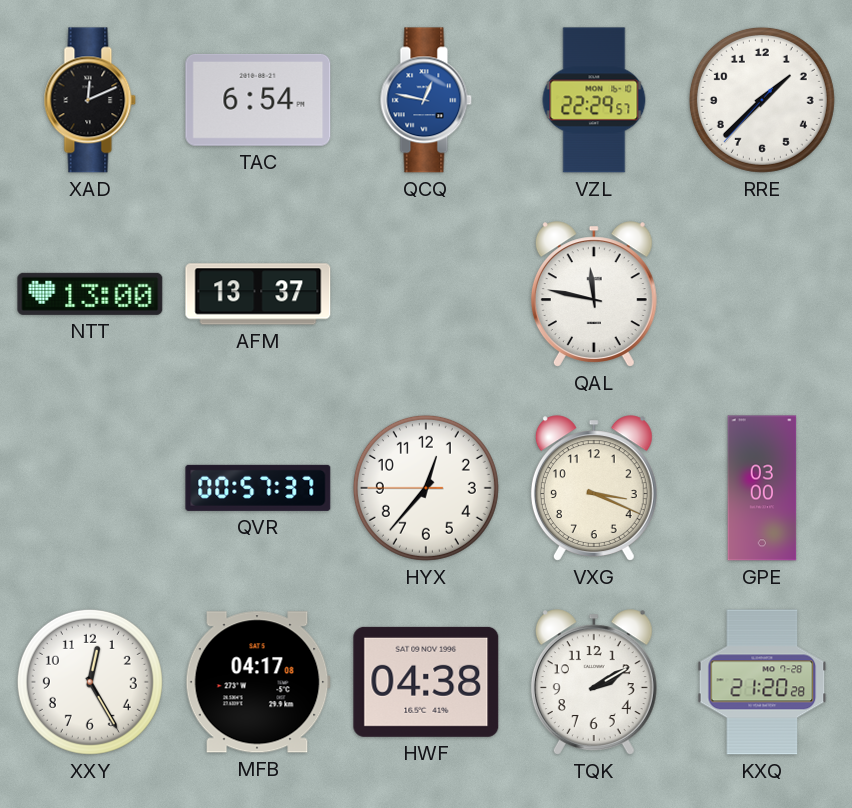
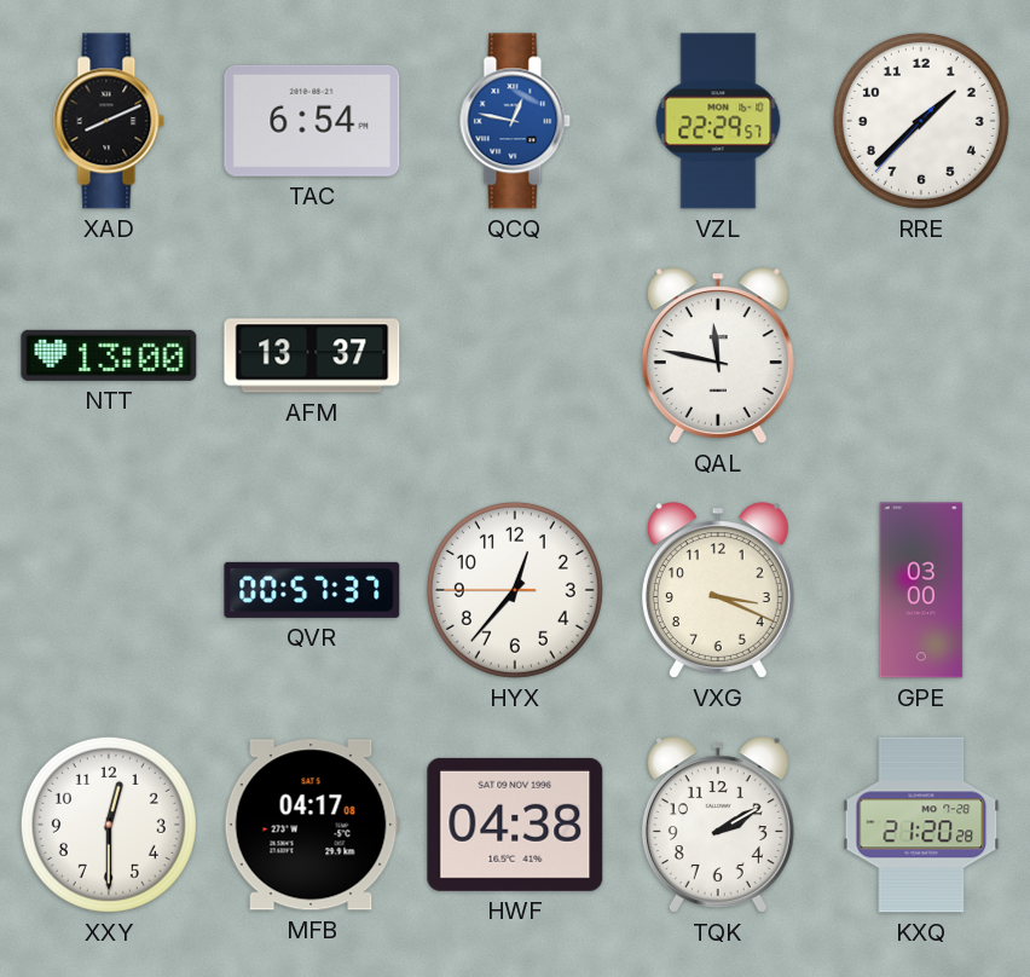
XAD: 12:11 -> 8:11
XXY: 12:25 -> 12:30
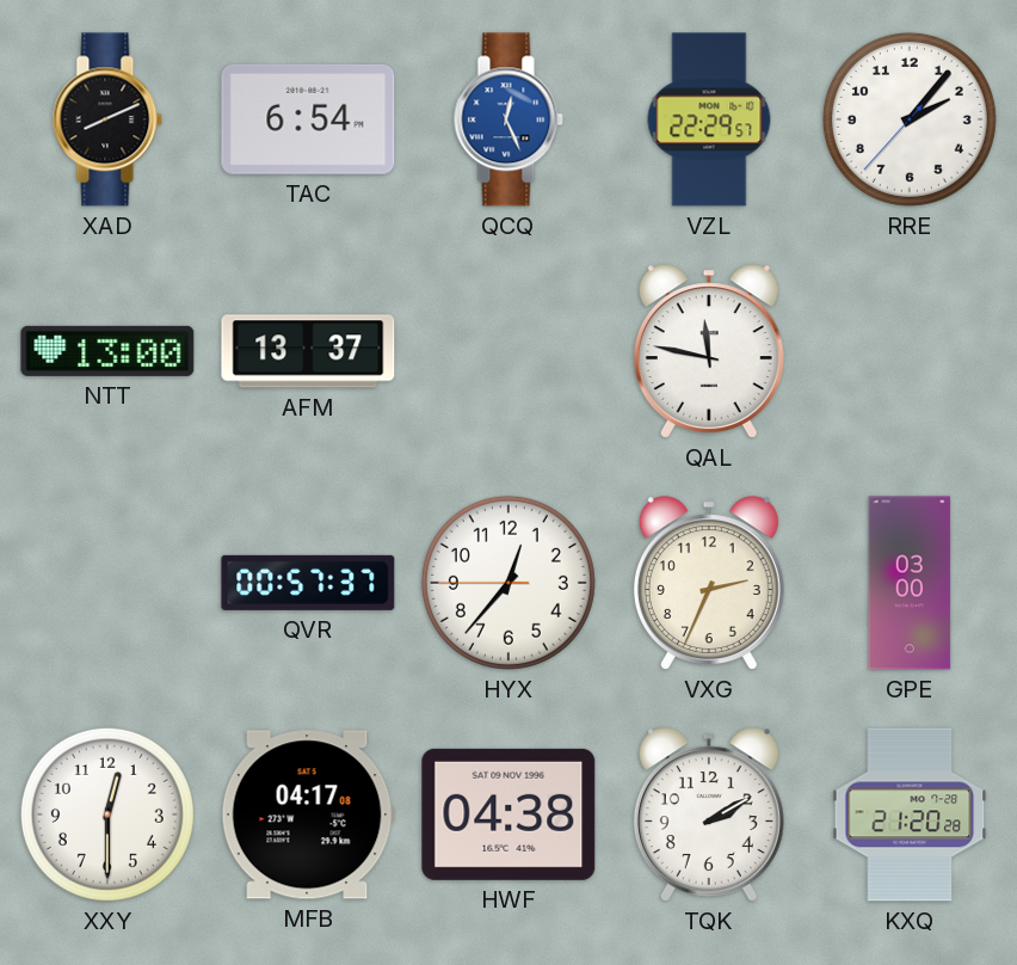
QCQ: 12:47 -> 12:26
RRE: 1:37 -> 2:06
VXG: 3:19 -> 2:34
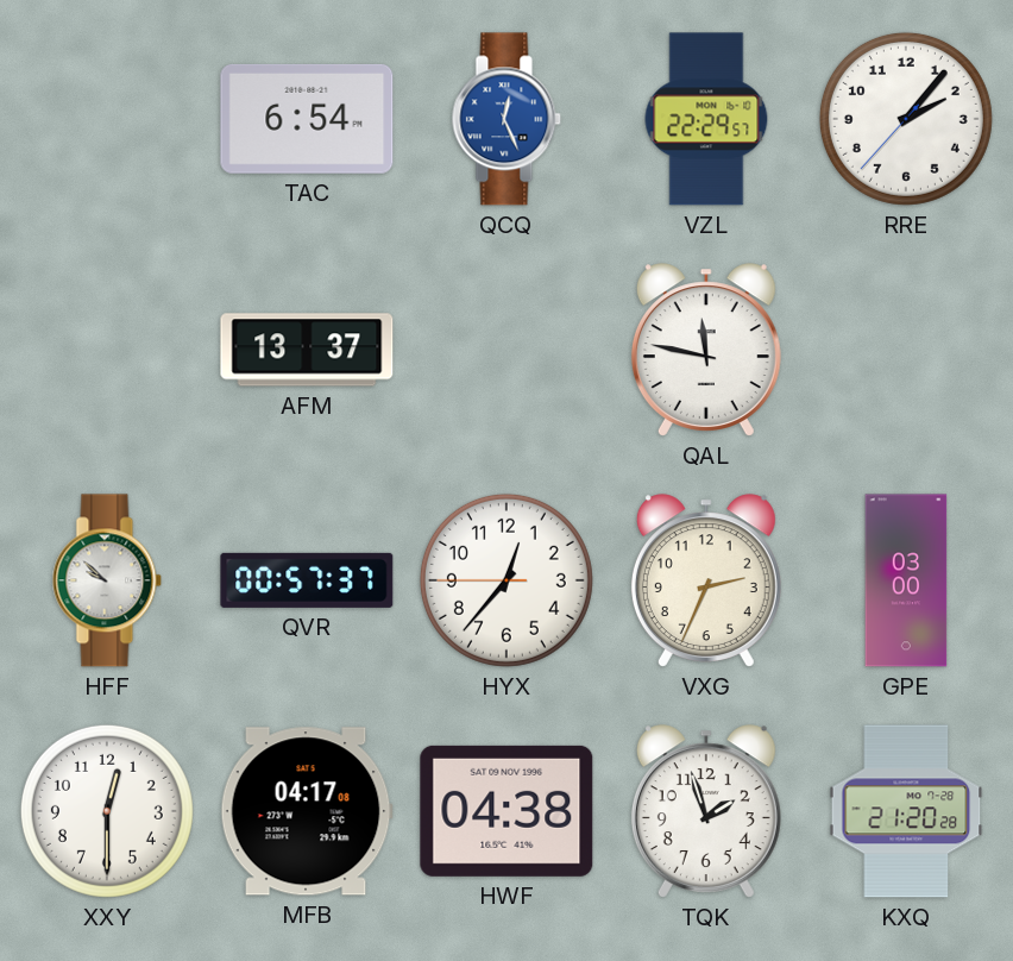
XAD: 8:11 -> none
NTT: 13:00 -> none
HFF: none -> 9:52
TQK: 2:10 -> 1:57
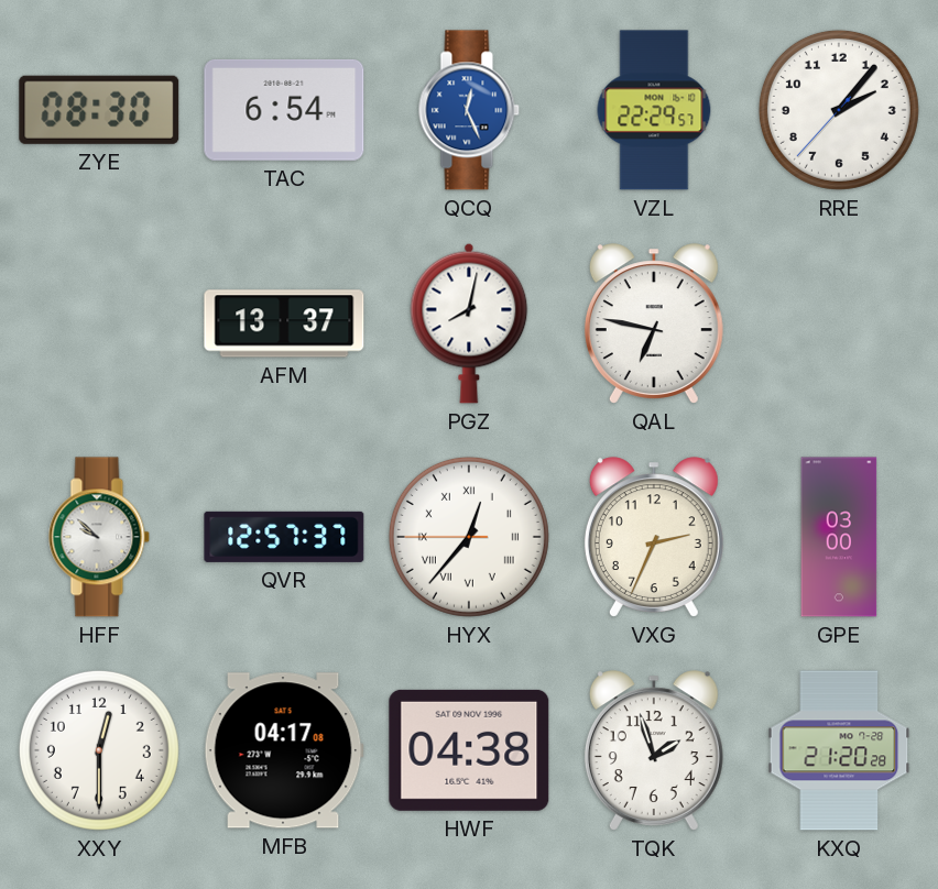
ZYE: none -> 08:30
PGZ: none -> 8:02
QAL: 11:47 -> 6:47
QVR: 00:57 -> 12:57
HYX numerals: Arabic -> Roman
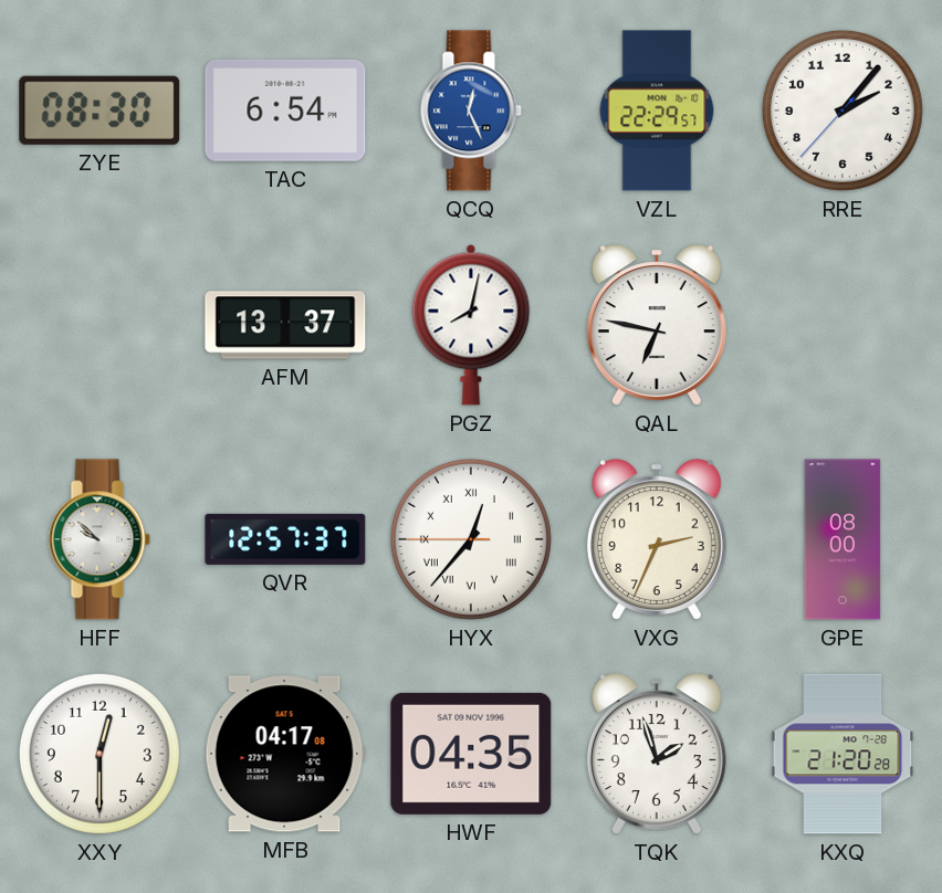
GPE: 03:00 -> 08:00
HWF: 04:38 -> 04:35
